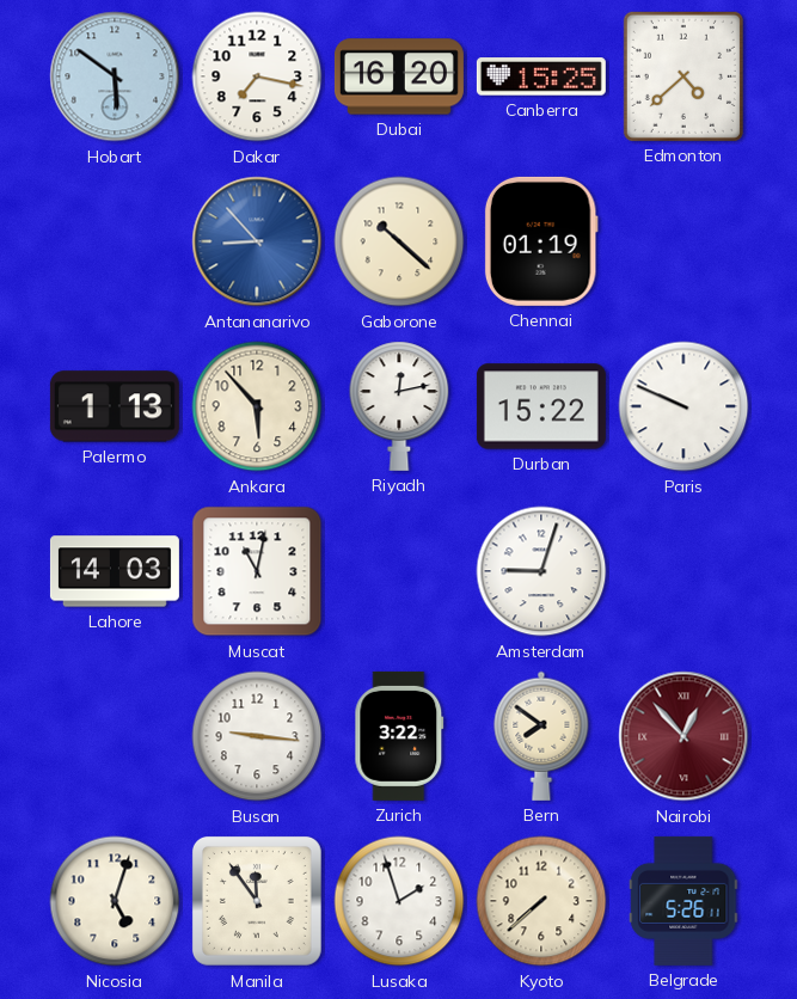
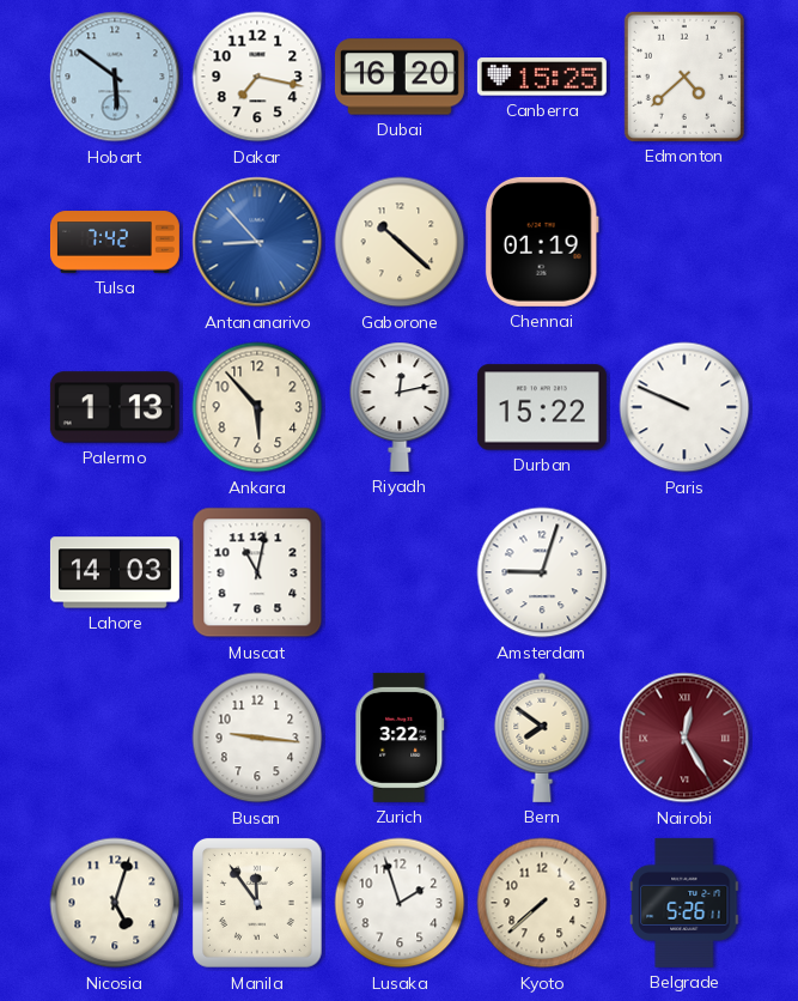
Tulsa: none -> 7:42
Nairobi: 12:53 -> 12:25
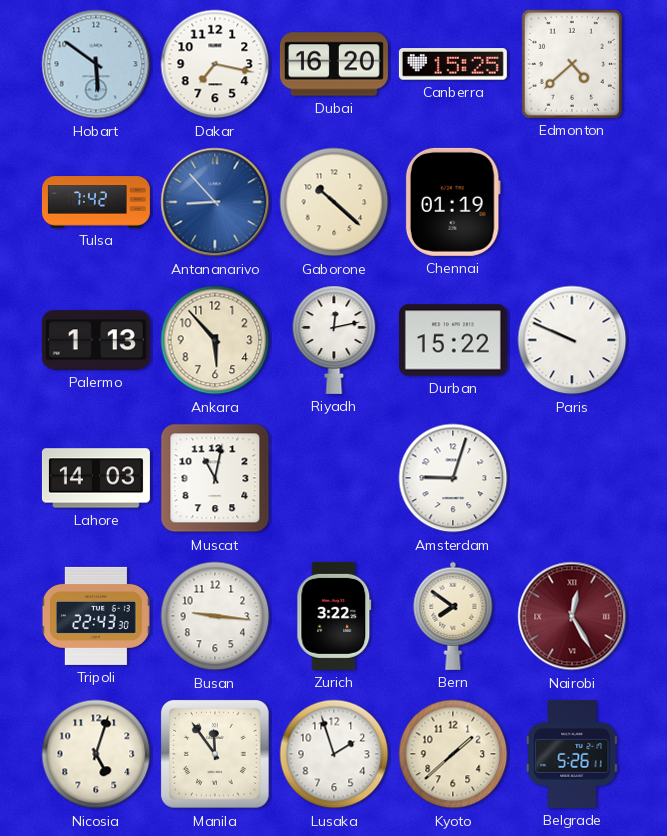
Tripoli: none -> 22:43
Kyoto: 7:38 -> 1:38
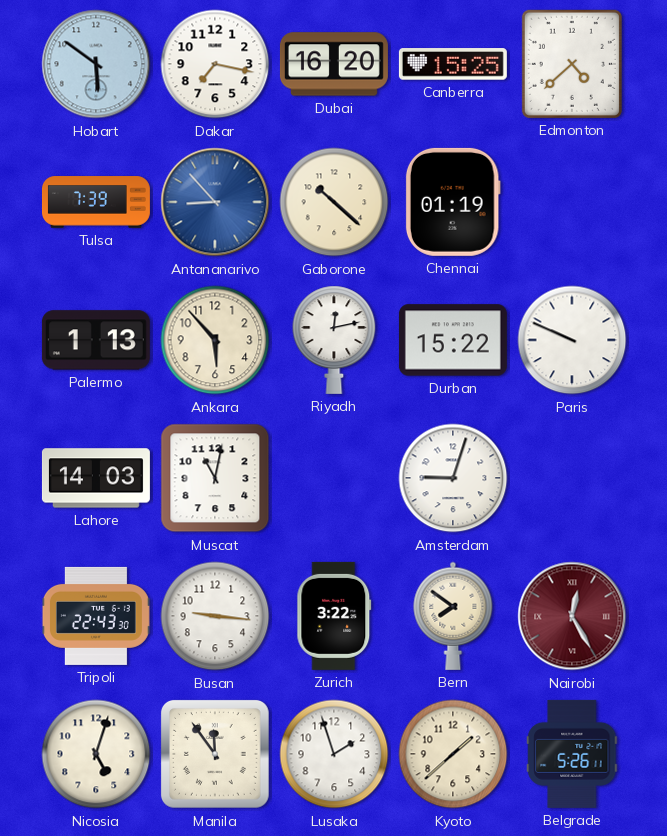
Tulsa: 7:42 -> 7:39
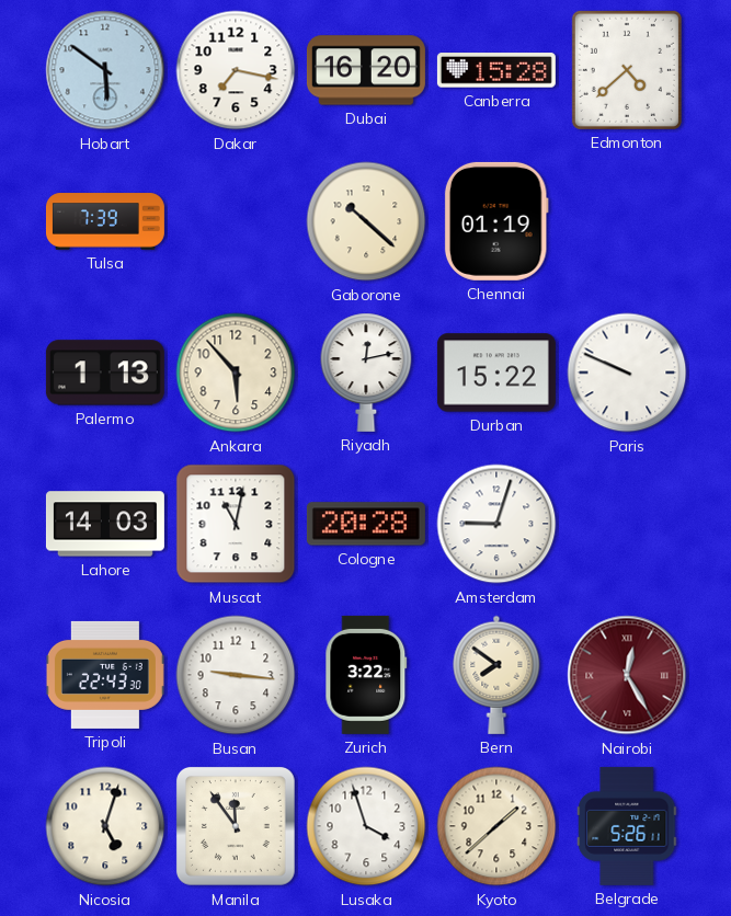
Canberra: 15:25 -> 15:28
Antananarivo: 8:53 -> none
Cologne: none -> 20:28
Lusaka: 1:57 -> 3:57
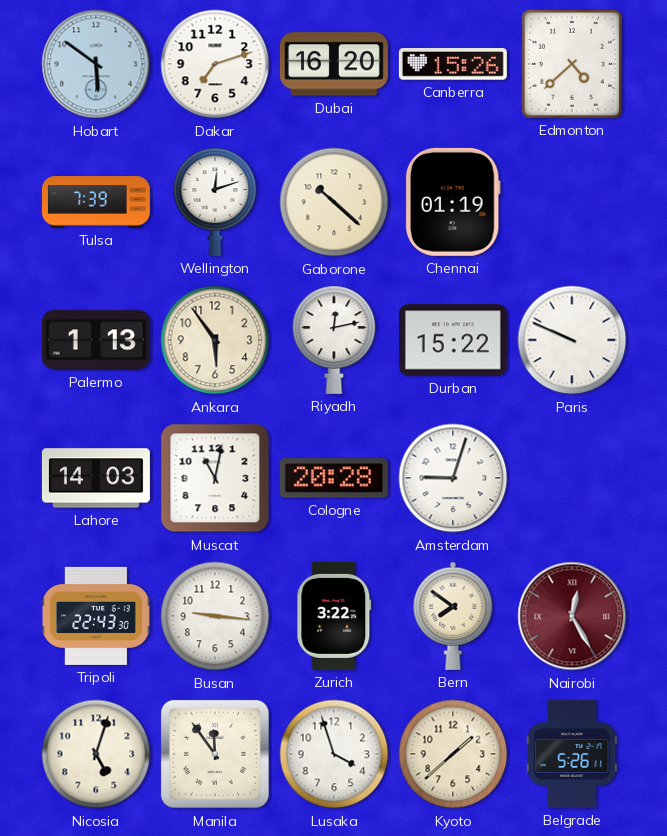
Dakar: 7:17 -> 7:12
Canberra: 15:28 -> 15:26
Wellington: none -> 12:12
Ankara: 5:53 -> 5:54
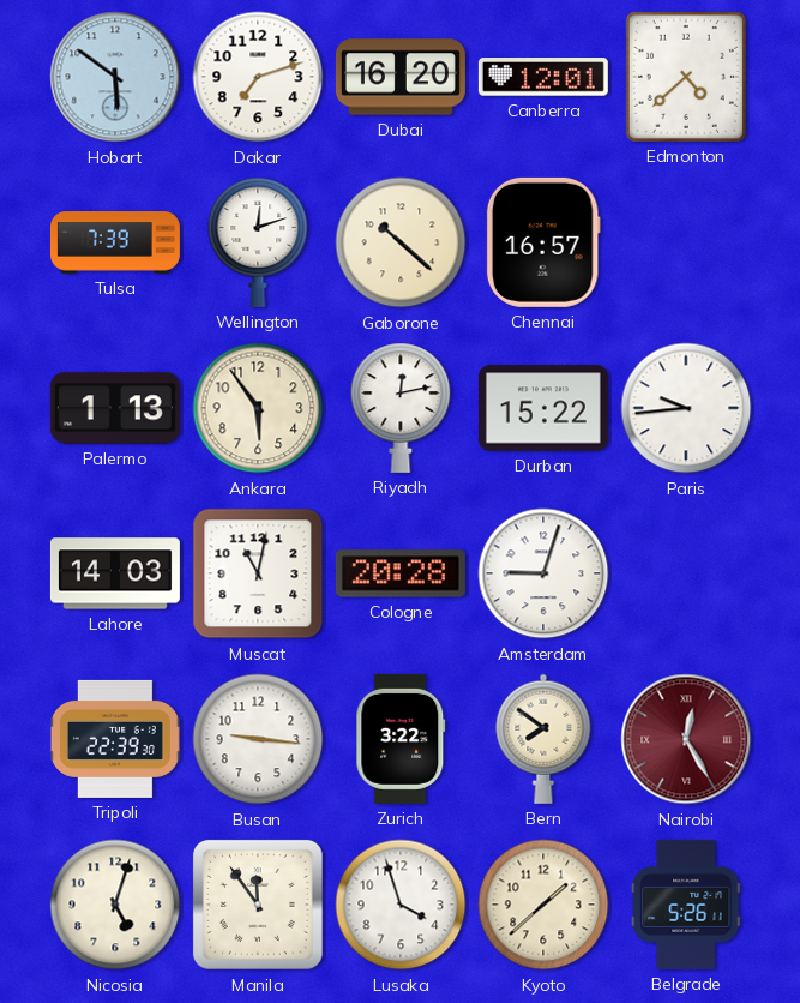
Canberra: 15:26 -> 12:01
Chennai: 01:19 -> 16:57
Paris: 9:49 -> 9:44
Tripoli: 22:43 -> 22:39
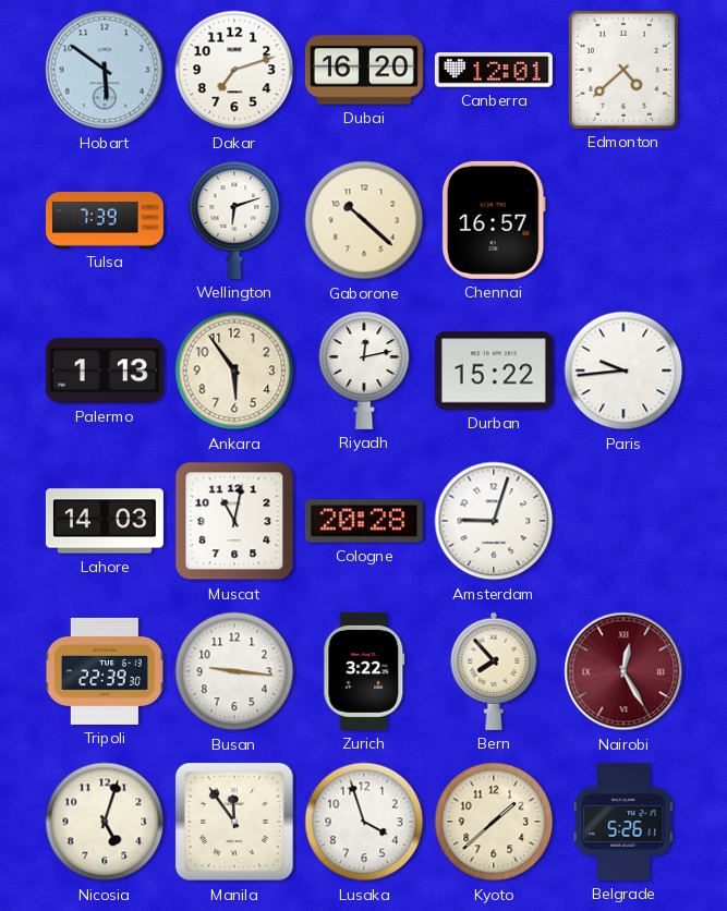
Wellington: 12:12 -> 6:12
Bern: 7:51 -> 7:53
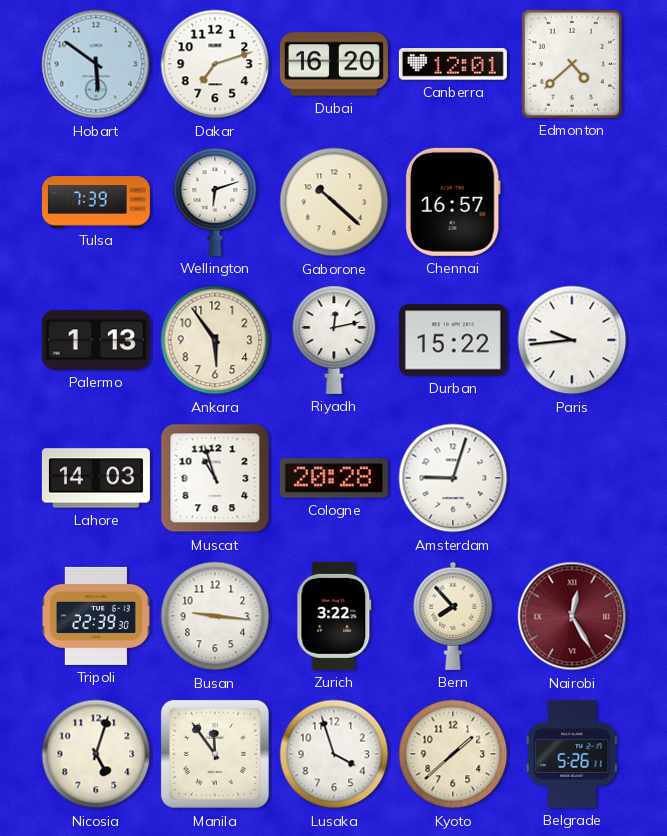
Muscat: 11:02 -> 10:57
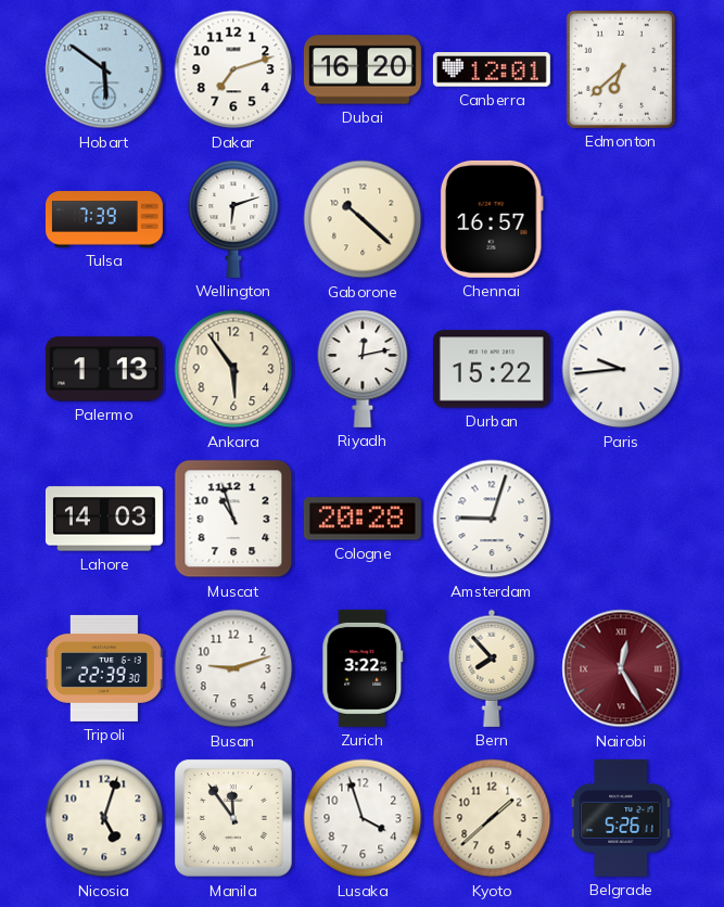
Edmonton: 4:38 -> 6:38
Busan: 9:16 -> 9:12
